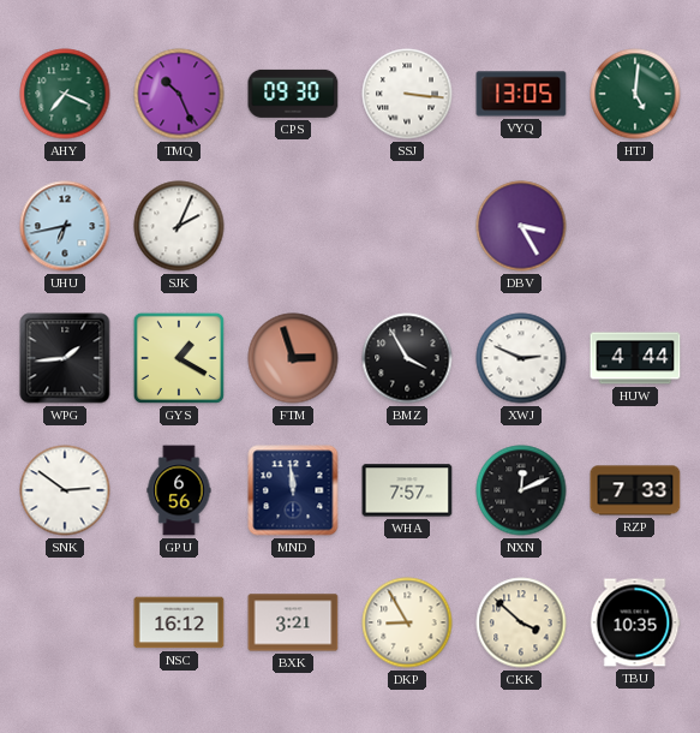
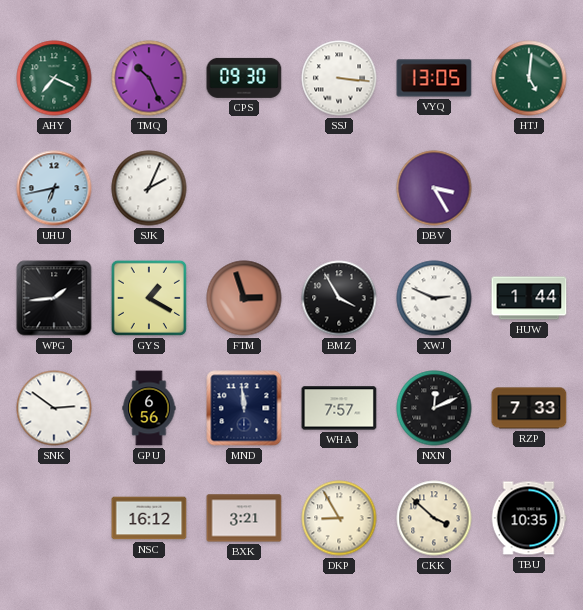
HUW: 4:44 -> 1:44
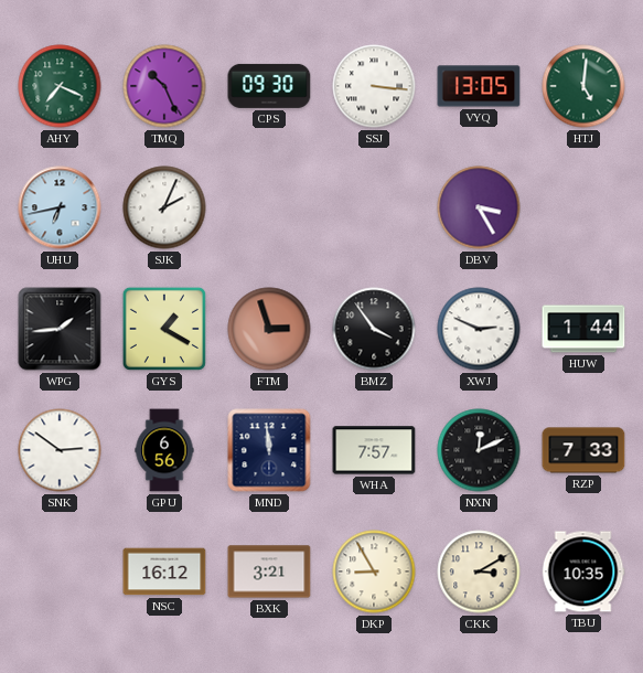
BMZ: 3:55 -> 3:54
CKK: 3:52 -> 3:10
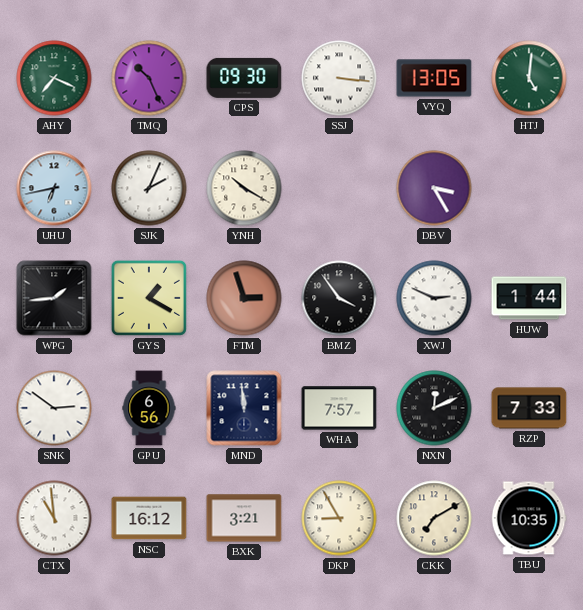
YNH: none -> 10:20
CTX: none -> 10:59
CKK: 3:10 -> 7:10
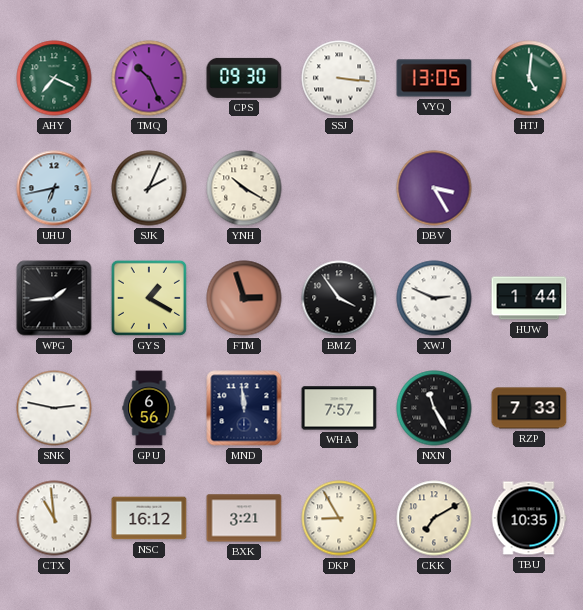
SNK: 2:51 -> 2:47
NXN: 12:11 -> 11:25
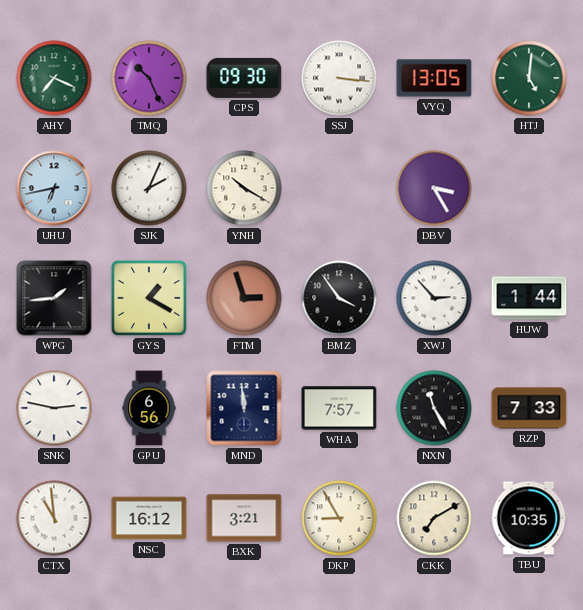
XWJ: 2:49 -> 2:53
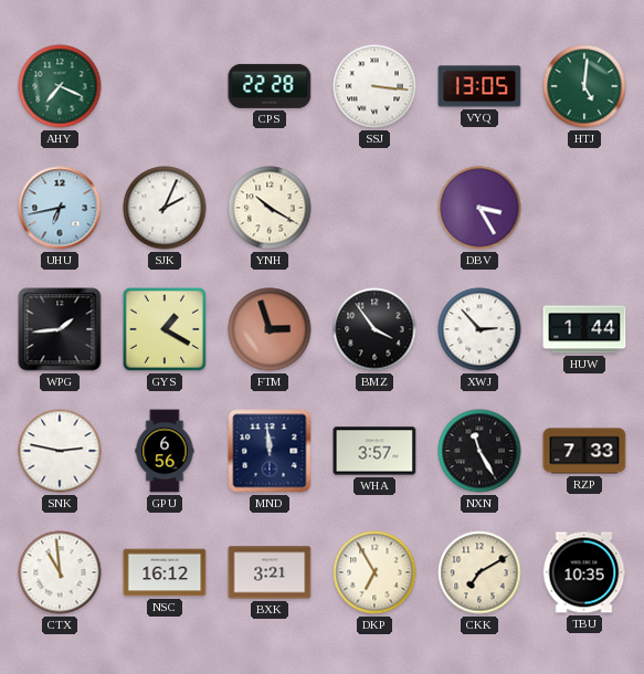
TMQ: 10:26 -> none
CPS: 09:30 -> 22:28
WHA: 7:57 -> 3:57
DKP: 8:55 -> 6:55
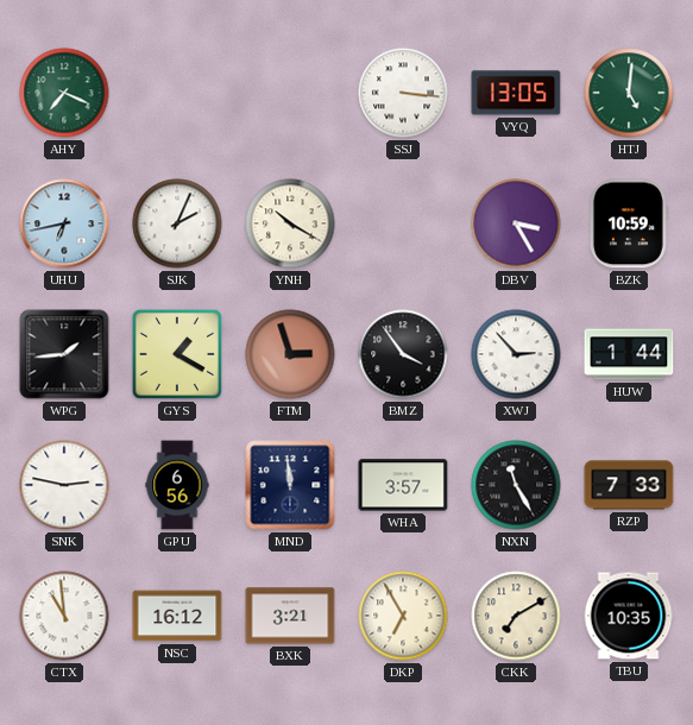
CPS: 22:28 -> none
BZK: none -> 10:59
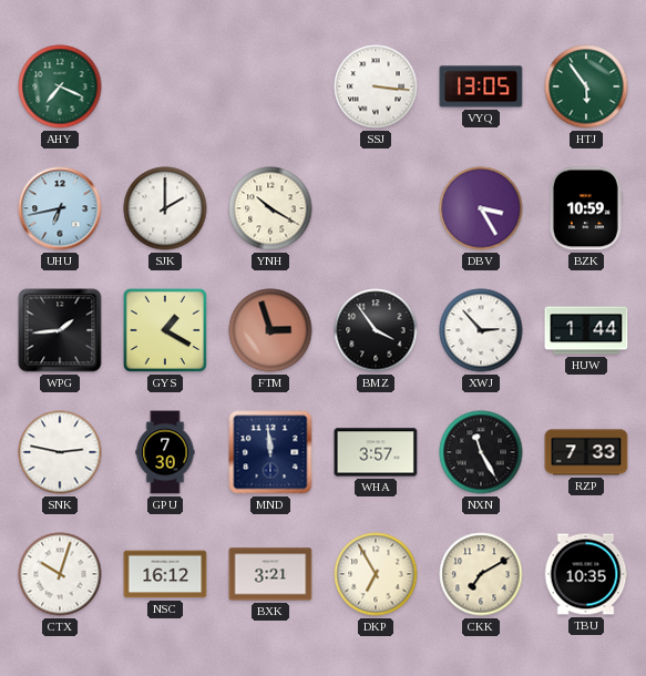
HTJ: 5:01 -> 5:54
SJK: 2:04 -> 2:00
GPU: 6:56 -> 7:30
CTX: 10:59 -> 10:03
